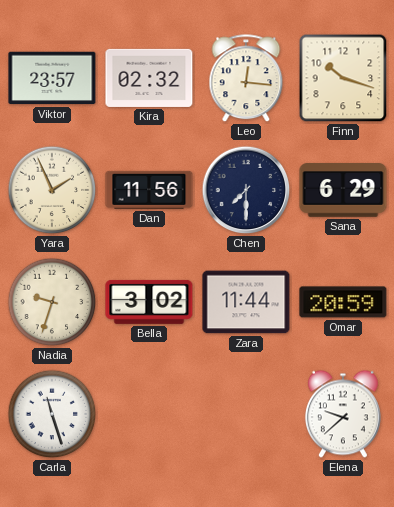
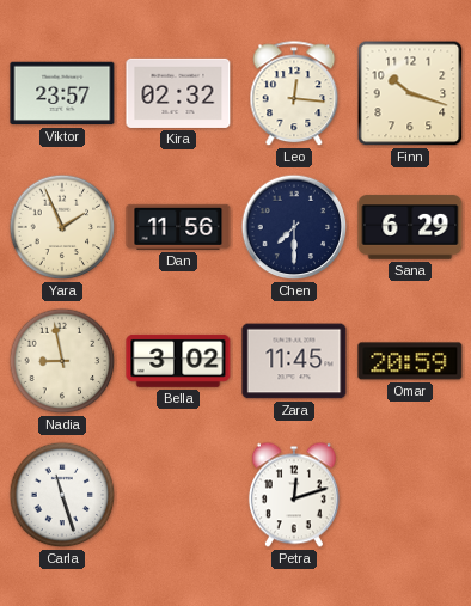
Nadia: 9:33 -> 8:58
Zara: 11:44 -> 11:45
Petra: none -> 12:12
Elena: 9:38 -> none
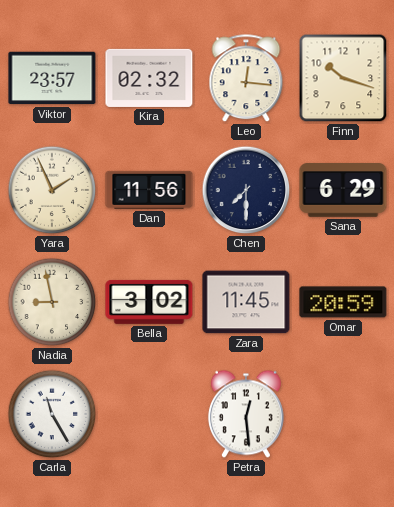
Carla: 11:27 -> 11:25
Petra: 12:12 -> 12:29
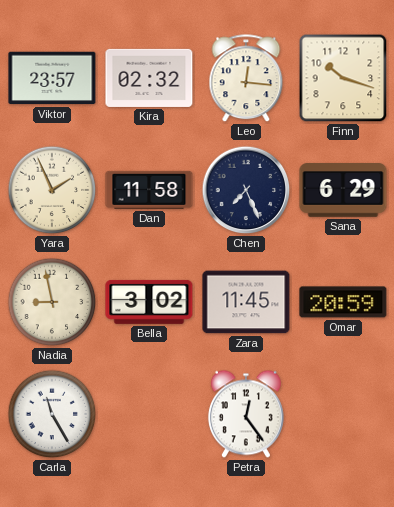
Dan: 11:56 -> 11:58
Chen: 7:30 -> 7:26
Petra: 12:29 -> 12:24
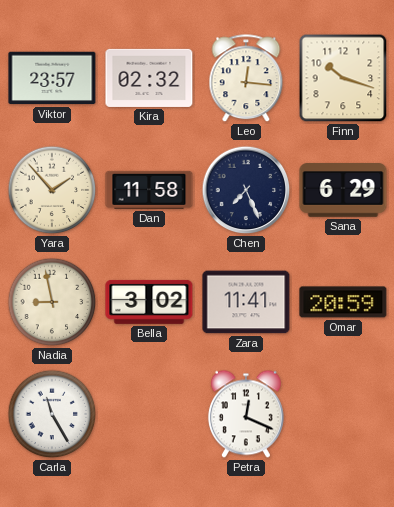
Yara: 1:56 -> 1:53
Zara: 11:45 -> 11:41
Petra: 12:24 -> 12:19
